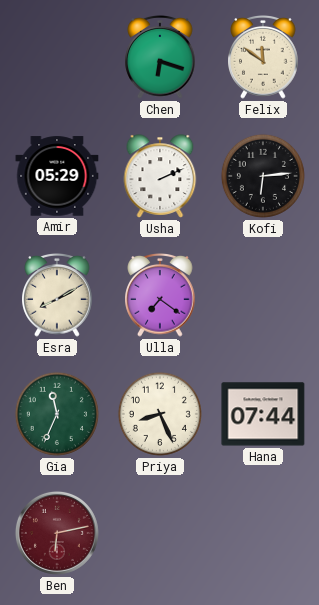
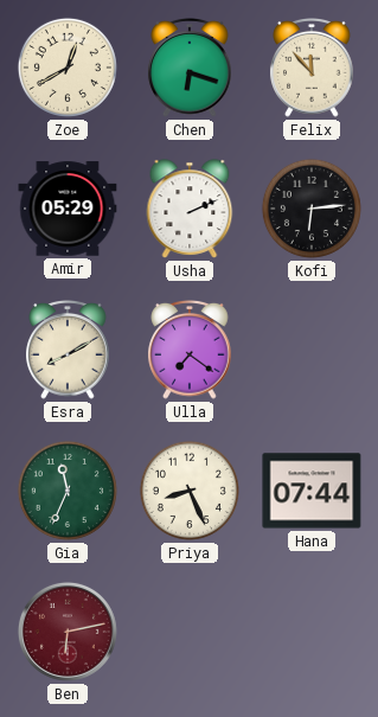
Zoe: none -> 12:40
Felix: 11:51 -> 11:53
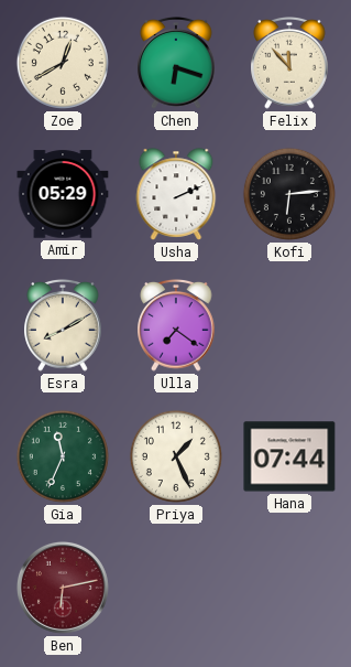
Priya: 8:26 -> 1:26
